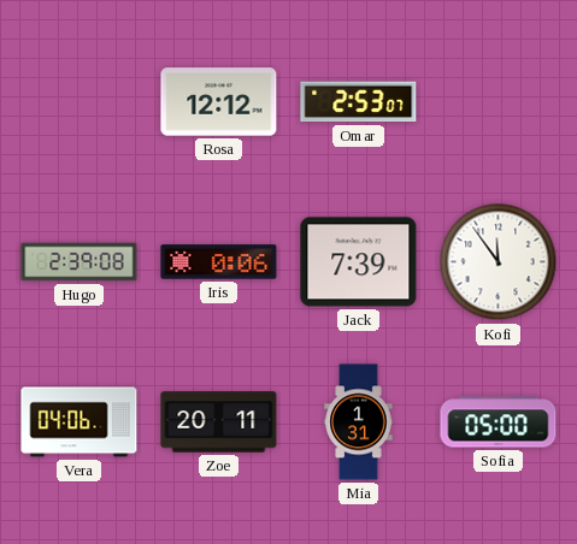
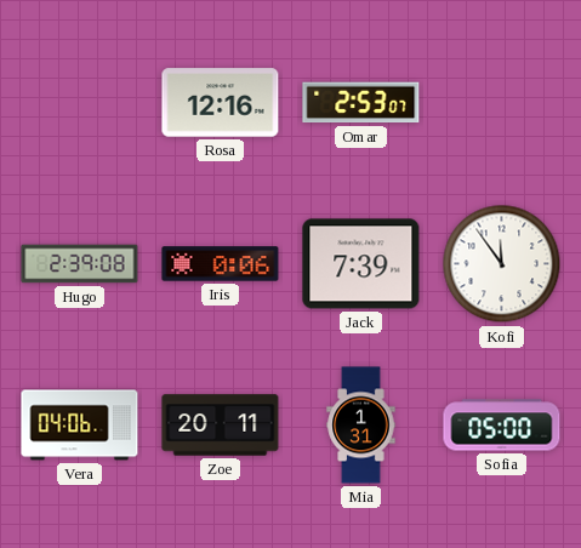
Rosa: 12:12 -> 12:16
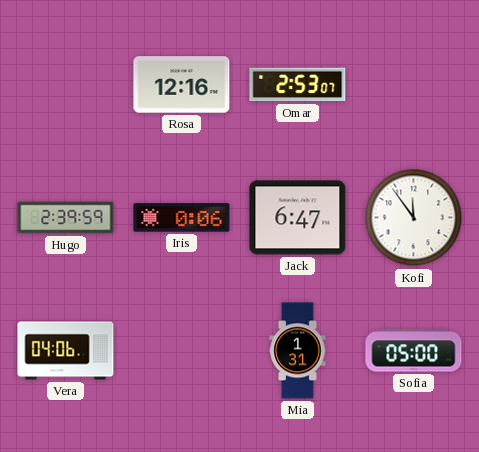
Hugo: 2:39:08 -> 2:39:59
Jack: 7:39 -> 6:47
Zoe: 20:11 -> none
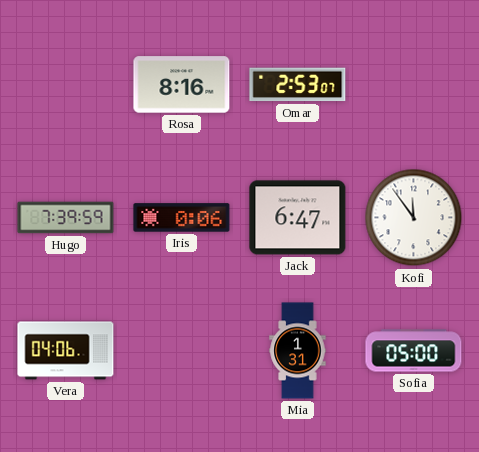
Rosa: 12:16 -> 8:16
Hugo: 2:39 -> 7:39
